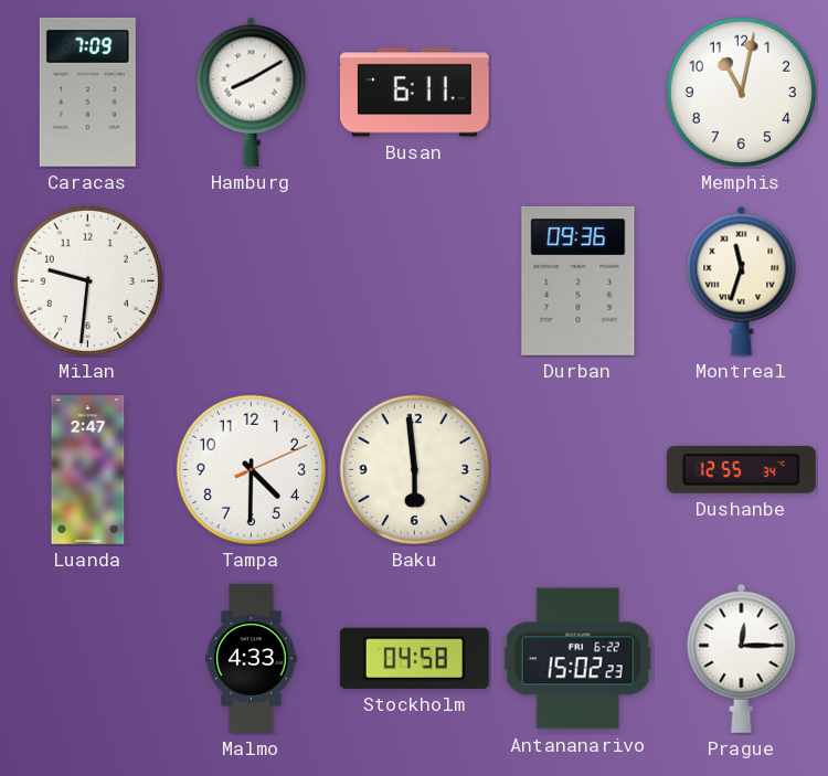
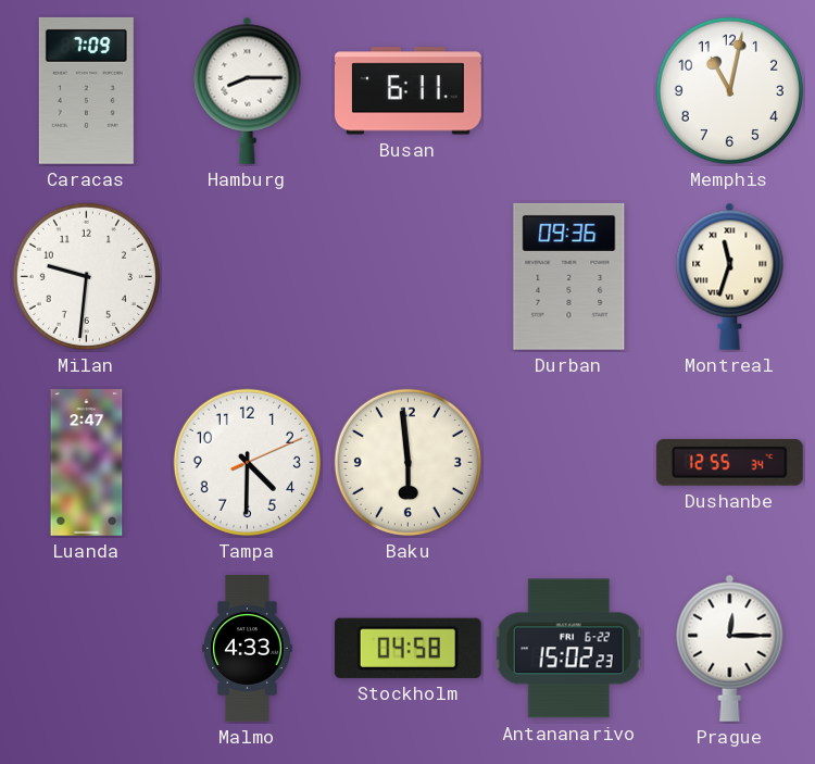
Hamburg: 8:10 -> 8:15
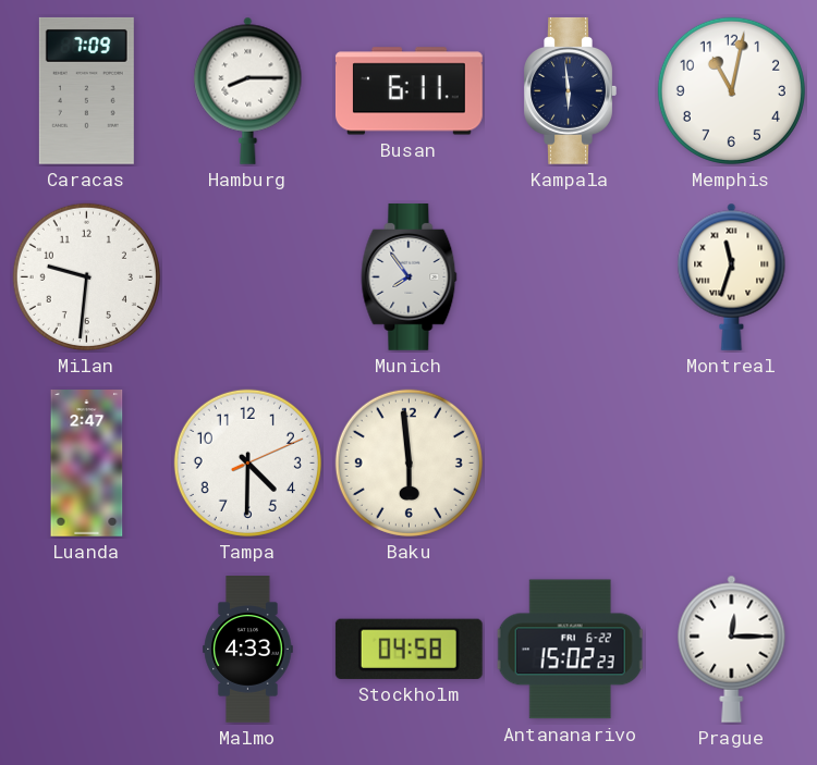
Kampala: none -> 5:59
Munich: none -> 7:54
Durban: 09:36 -> none
Dushanbe: 12:55 -> none
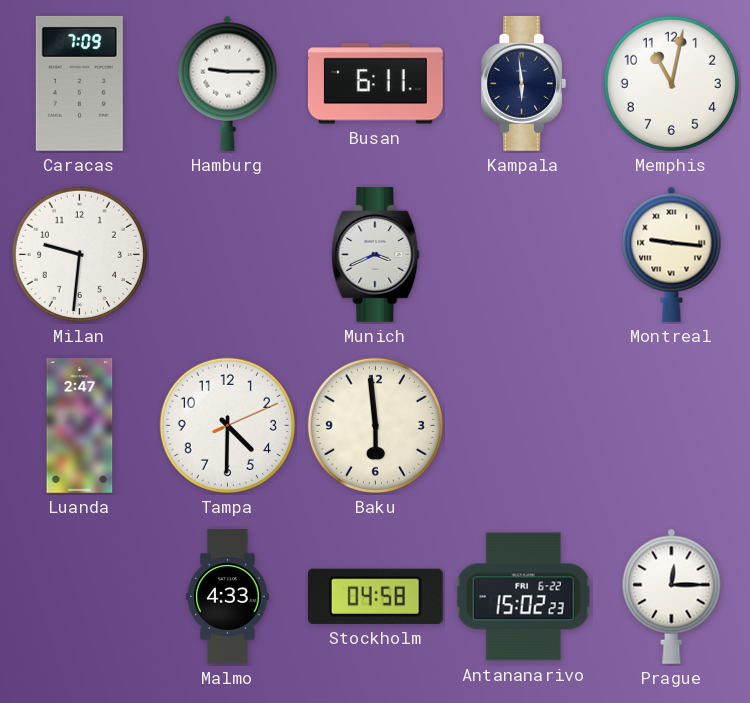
Hamburg: 8:15 -> 9:15
Munich: 7:54 -> 3:41
Montreal: 11:33 -> 9:16
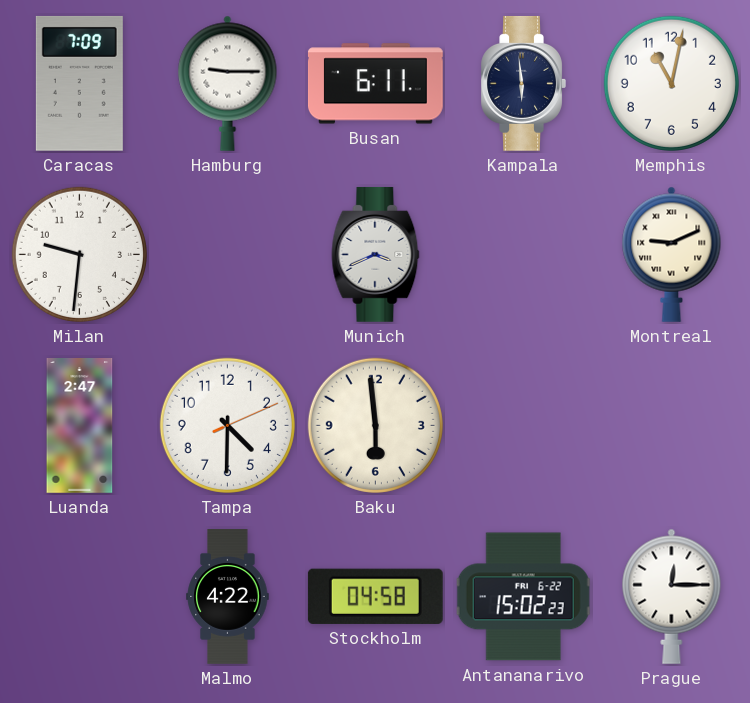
Montreal: 9:16 -> 9:11
Malmo: 4:33 -> 4:22
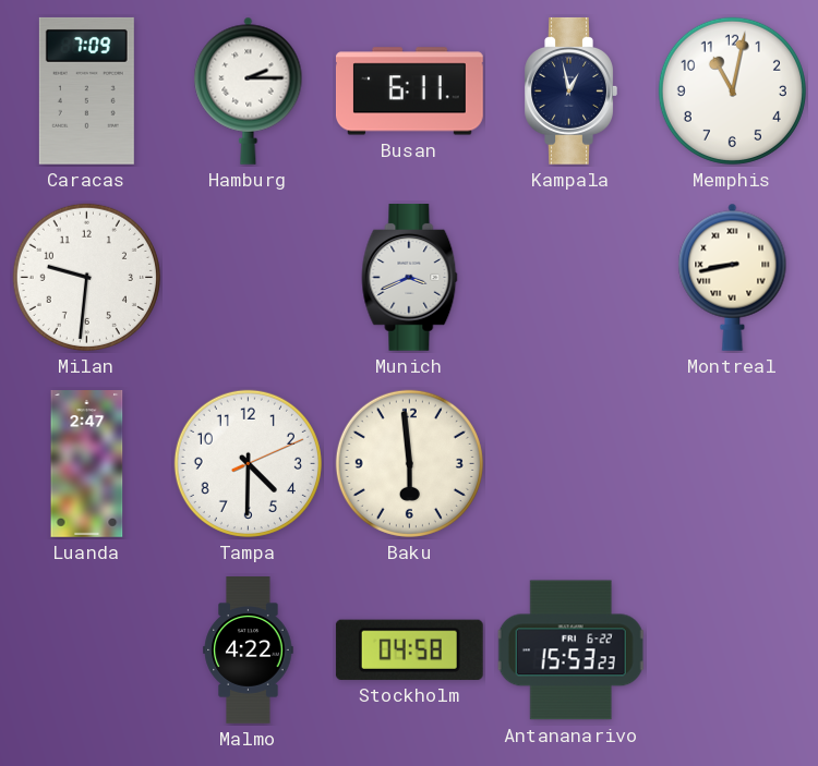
Hamburg: 9:15 -> 2:15
Kampala: 5:59 -> 12:58
Montreal: 9:11 -> 8:43
Antananarivo: 15:02 -> 15:53
Prague: 12:15 -> none
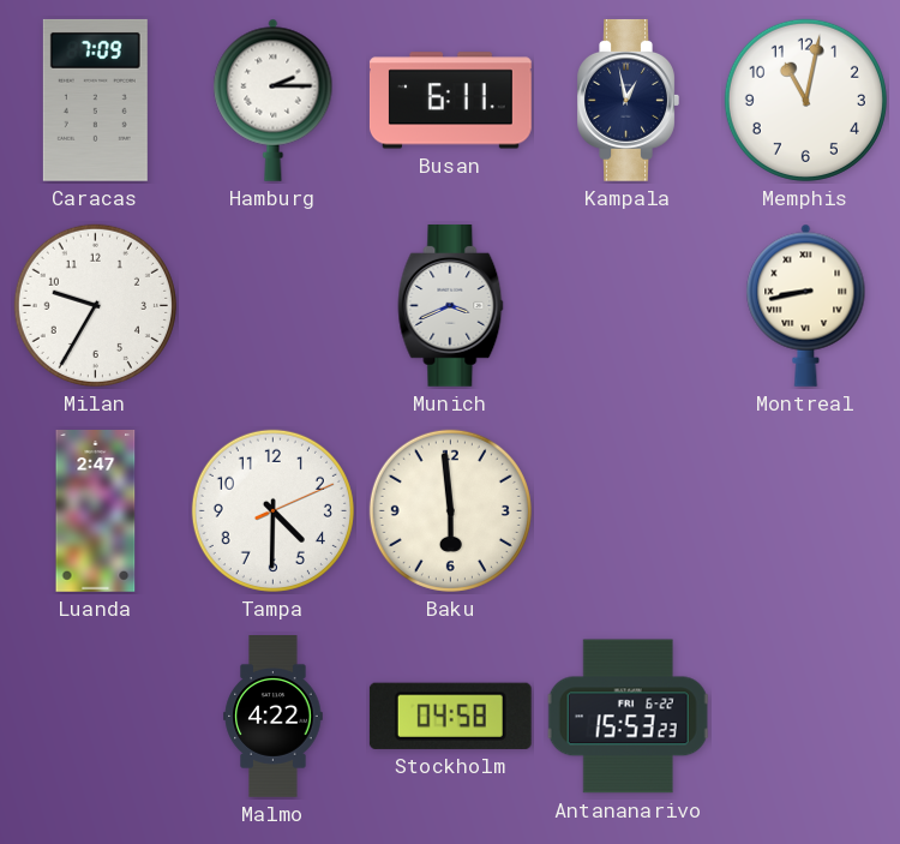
Milan: 9:31 -> 9:35
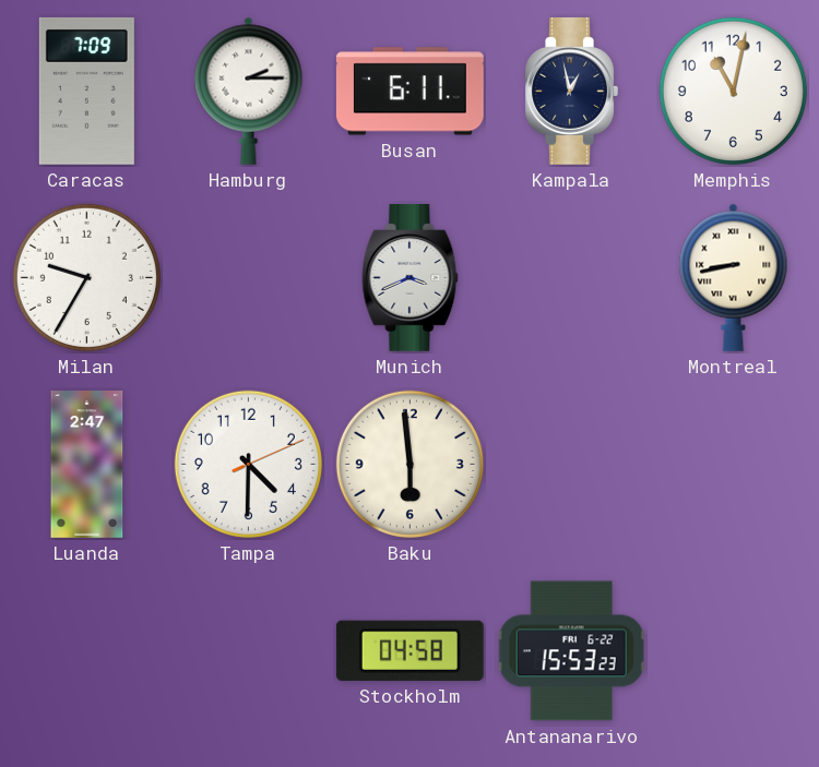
Malmo: 4:22 -> none
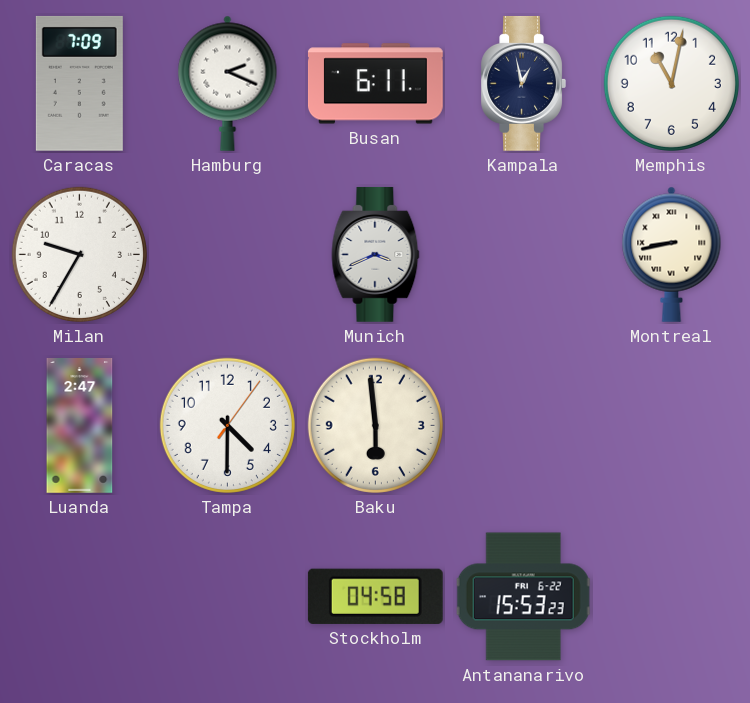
Hamburg: 2:15 -> 2:19
Tampa: 4:30:11 -> 4:30:06
